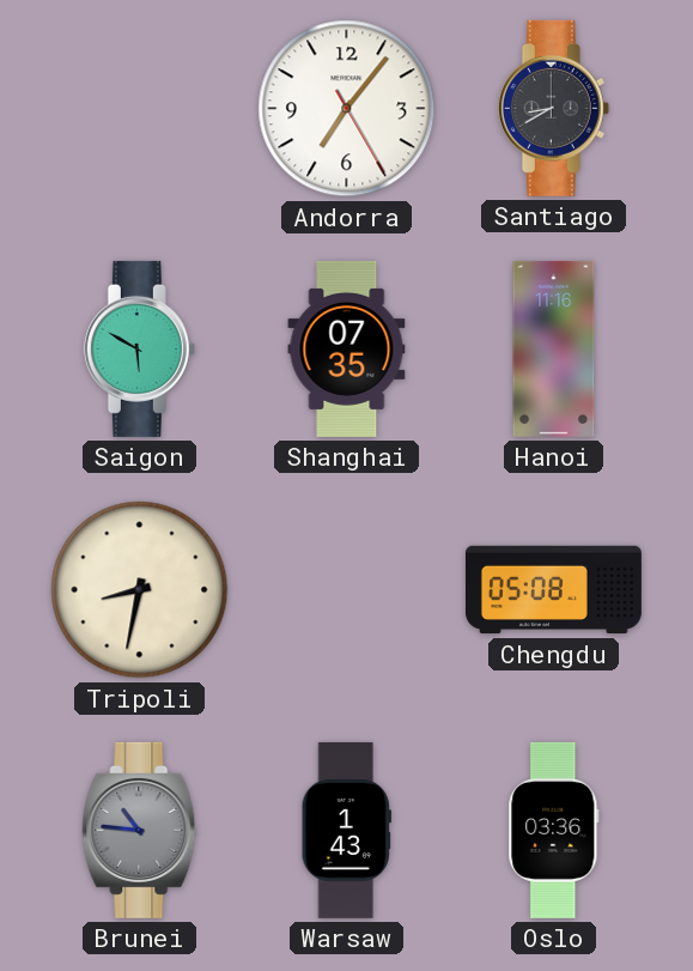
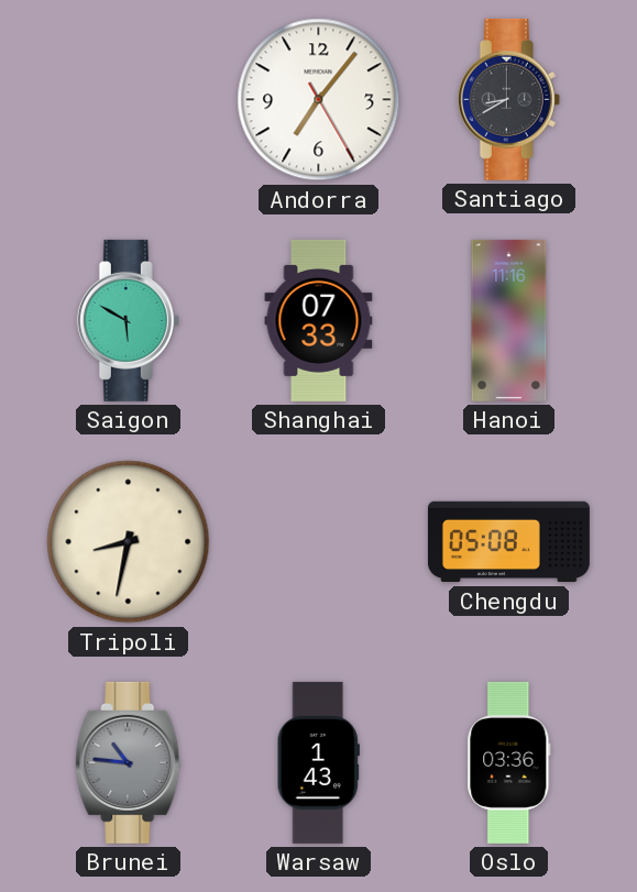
Shanghai: 07:35 -> 07:33
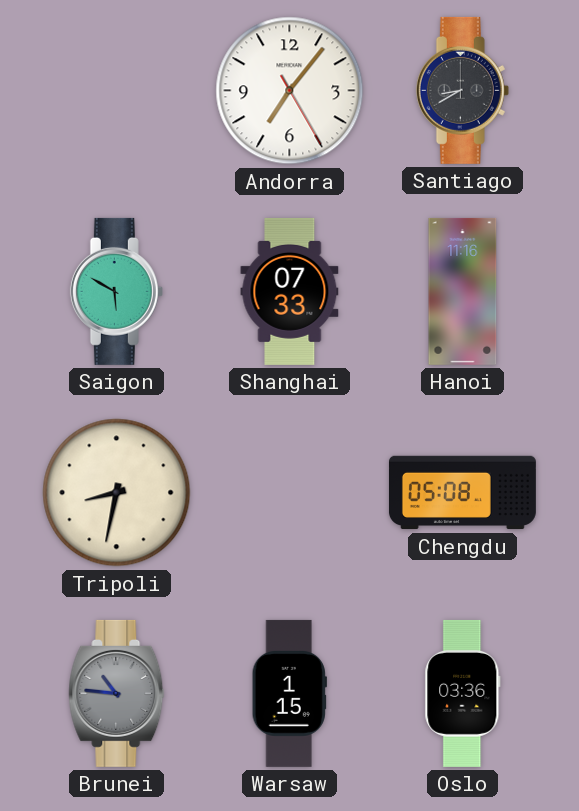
Warsaw: 1:43 -> 1:15
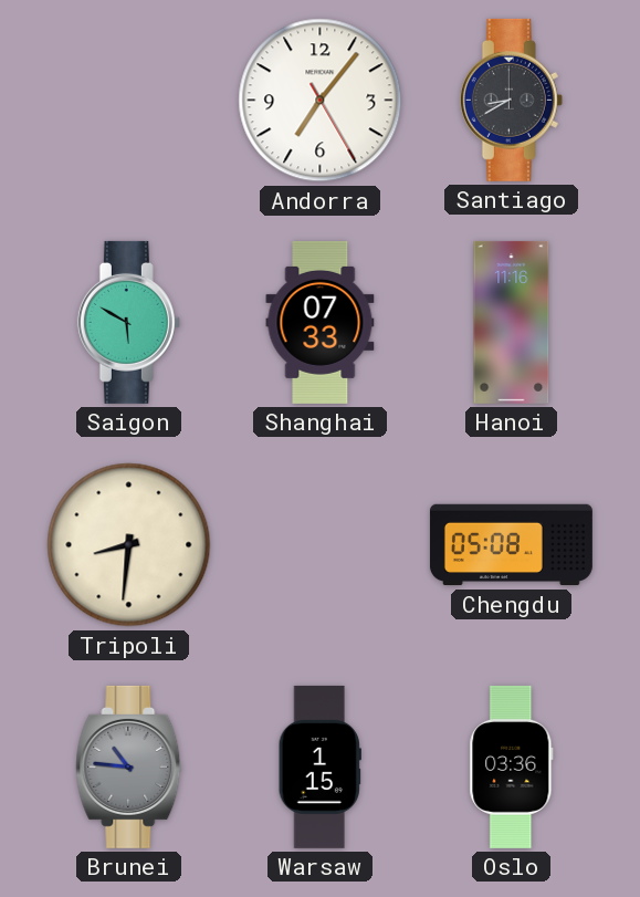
Tripoli: 8:32 -> 8:31
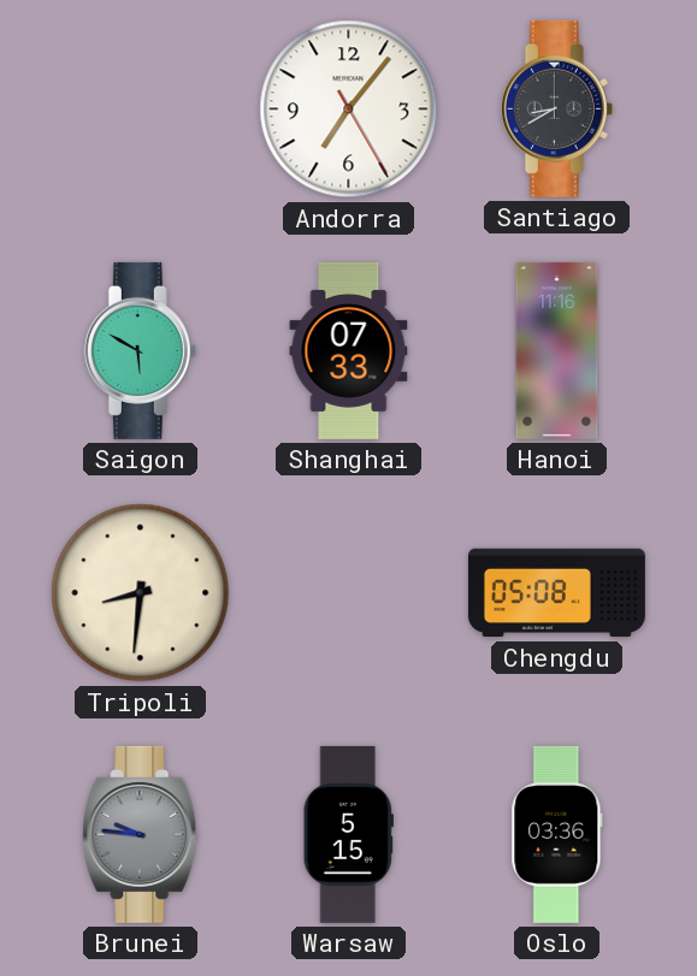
Brunei: 10:46 -> 9:46
Warsaw: 1:15 -> 5:15
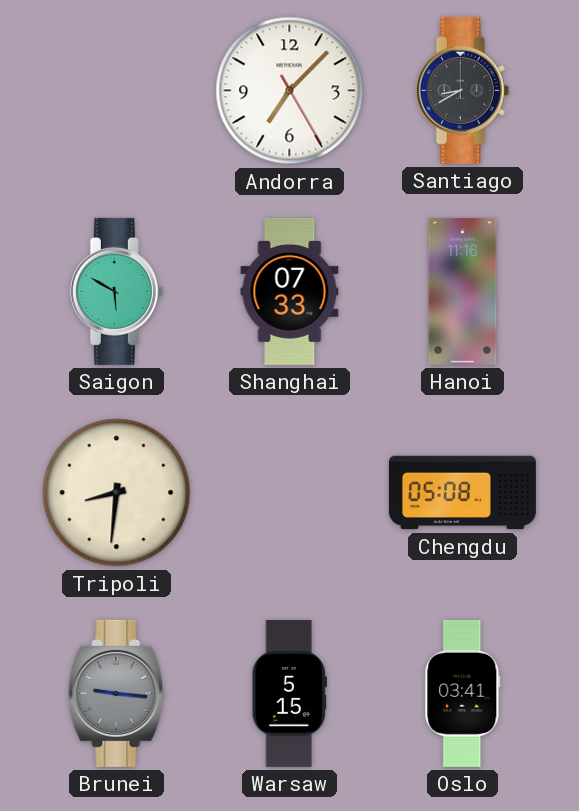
Andorra: 7:06 -> 7:07
Brunei: 9:46 -> 9:16
Oslo: 03:36 -> 03:41
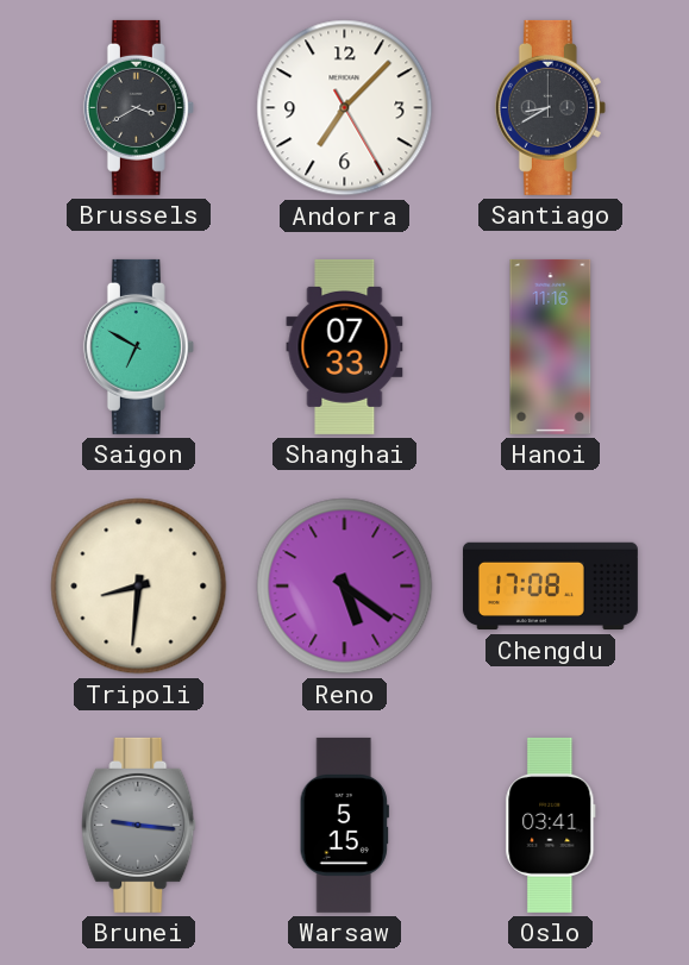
Brussels: none -> 3:40
Saigon: 5:50 -> 6:50
Reno: none -> 5:21
Chengdu: 05:08 -> 17:08
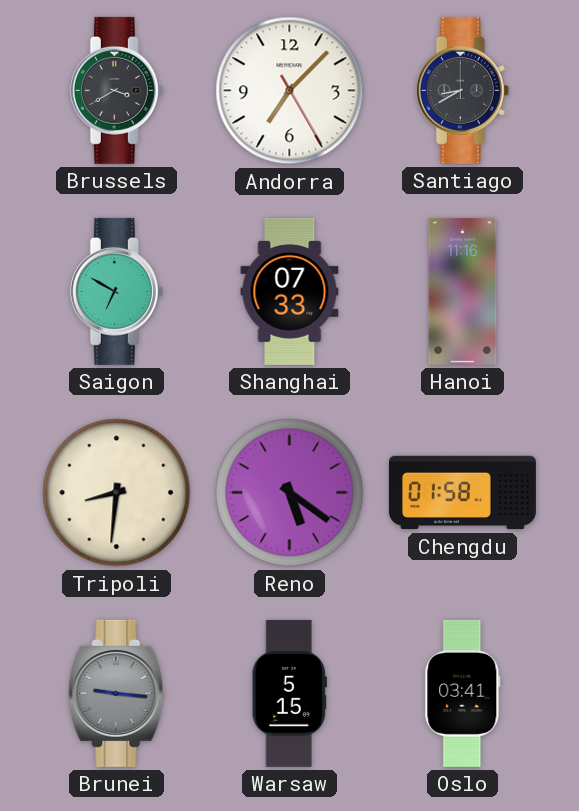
Chengdu: 17:08 -> 01:58
